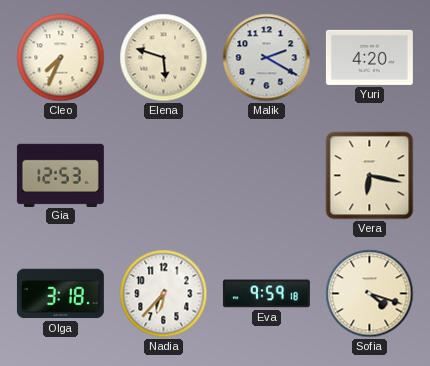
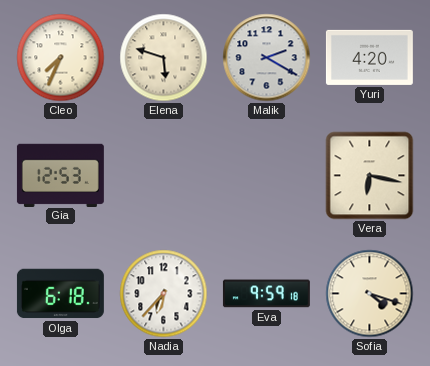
Olga: 3:18 -> 6:18
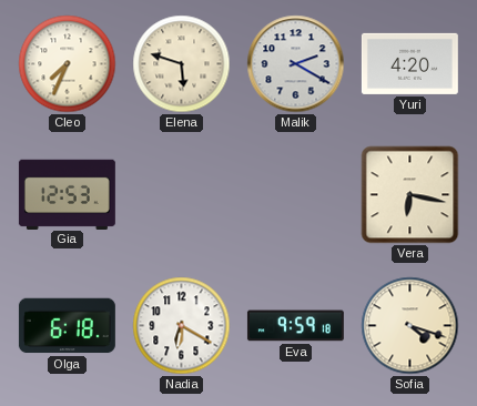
Nadia: 6:37 -> 6:20
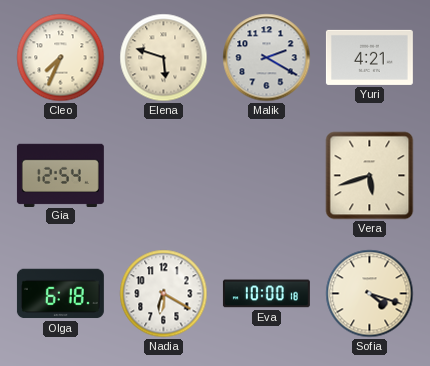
Yuri: 4:20 -> 4:21
Gia: 12:53 -> 12:54
Vera: 6:17 -> 5:42
Eva: 9:59 -> 10:00
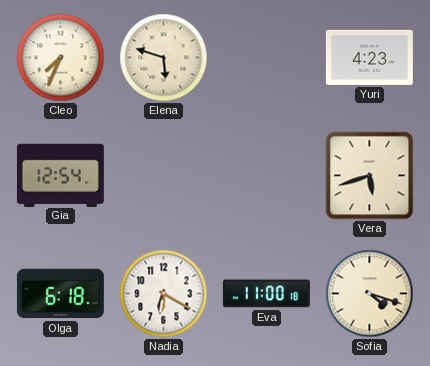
Malik: 2:20 -> none
Yuri: 4:21 -> 4:23
Eva: 10:00 -> 11:00
